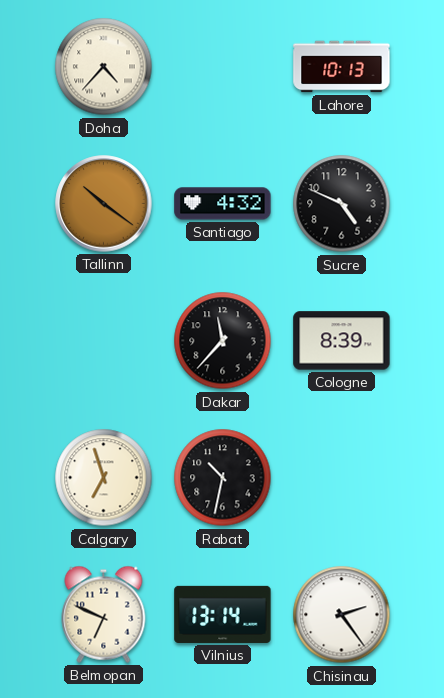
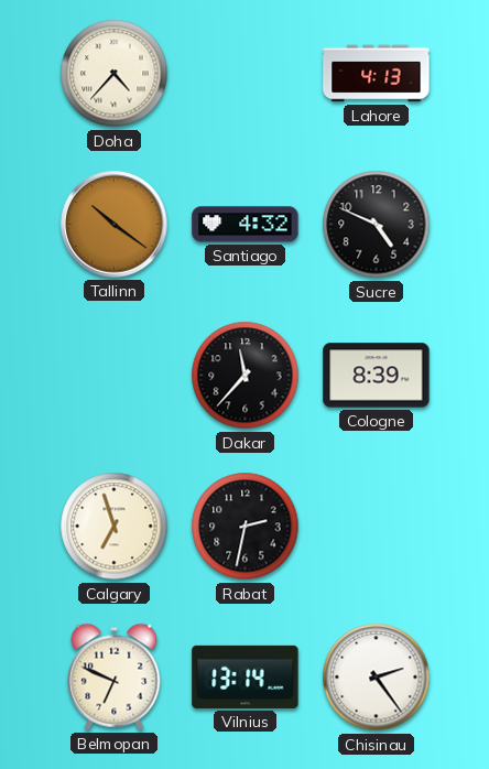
Lahore: 10:13 -> 4:13
Rabat: 10:32 -> 2:32
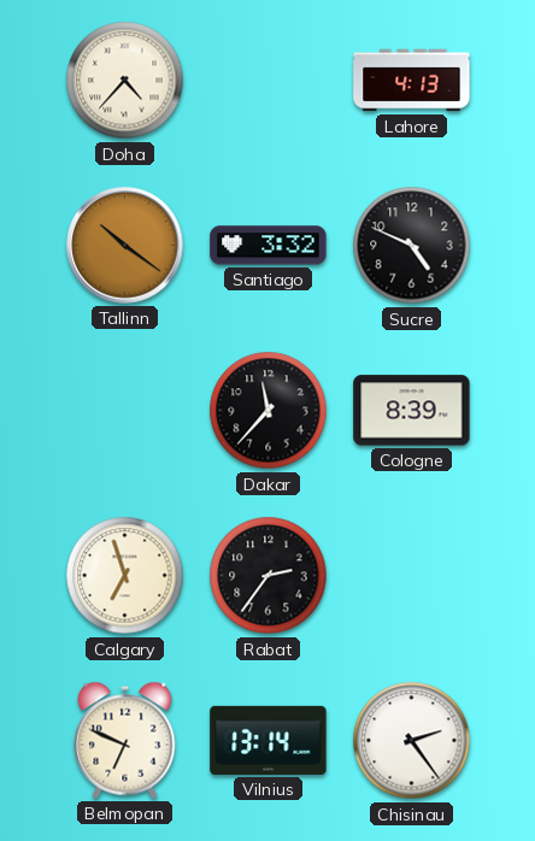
Santiago: 4:32 -> 3:32
Rabat: 2:32 -> 2:36
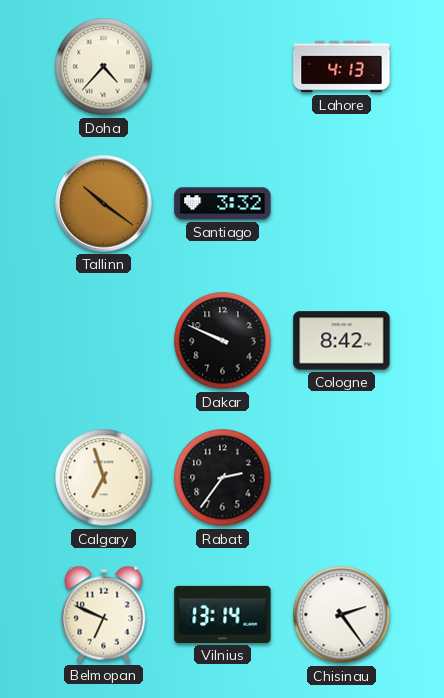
Sucre: 4:49 -> none
Dakar: 11:37 -> 9:49
Cologne: 8:39 -> 8:42
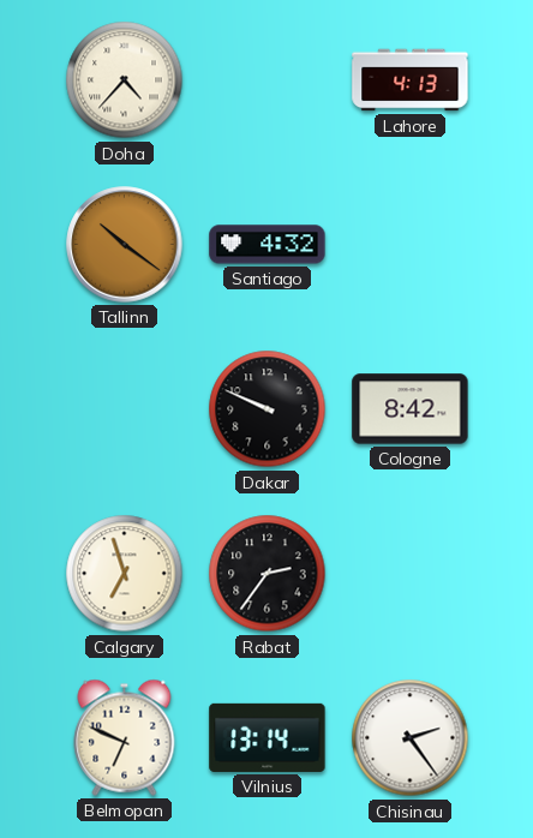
Santiago: 3:32 -> 4:32
